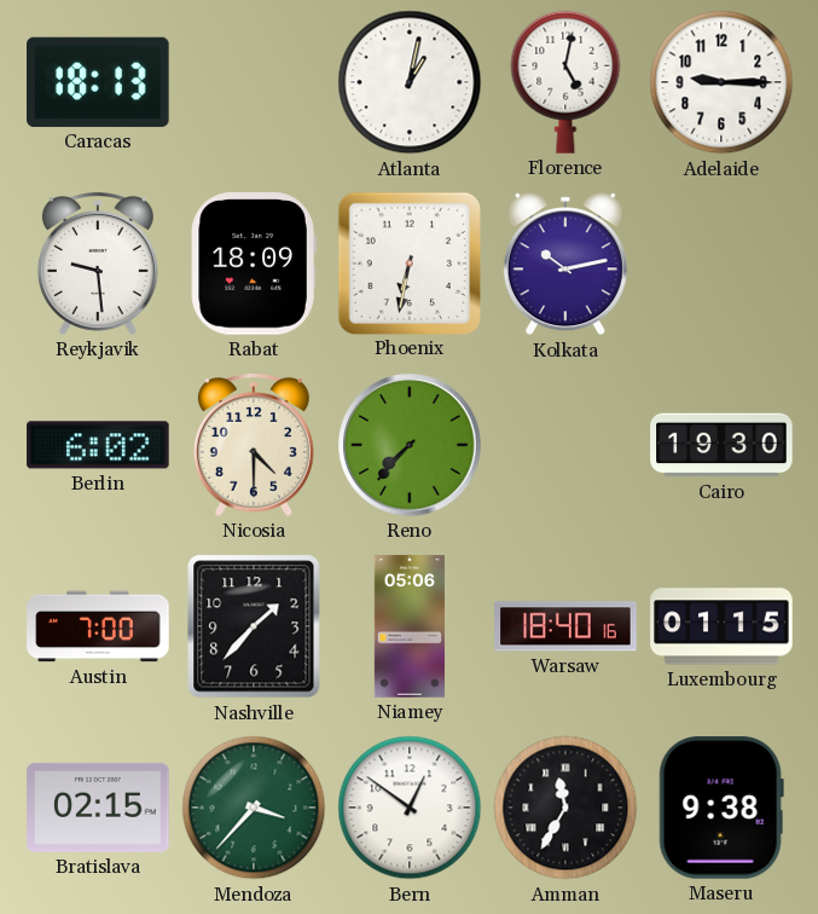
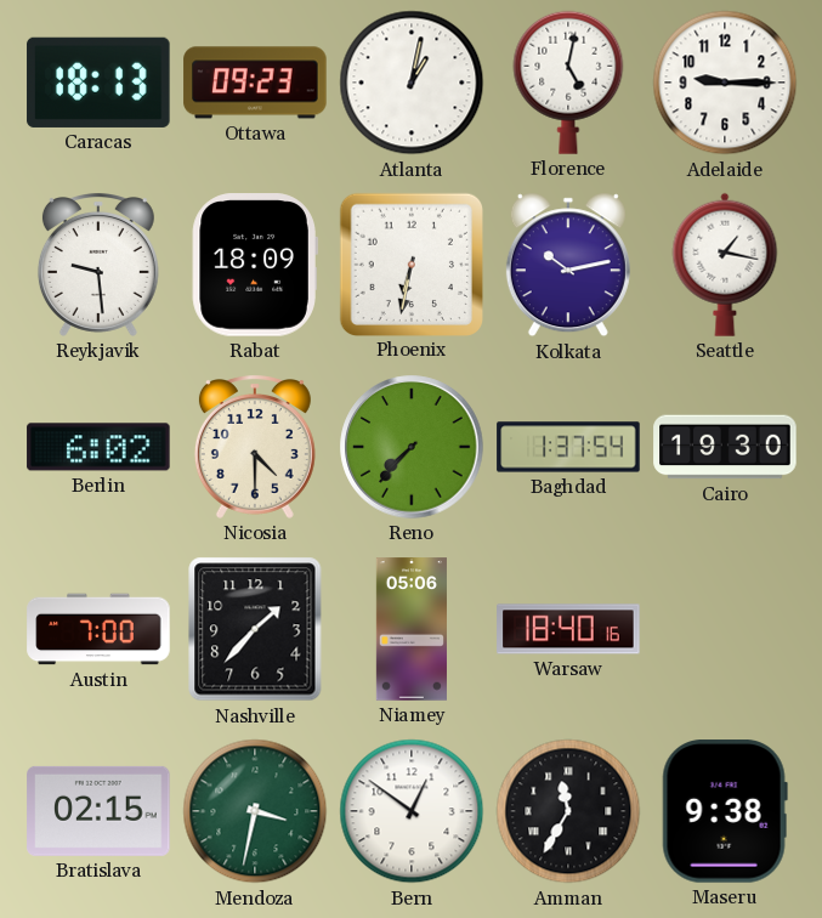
Ottawa: none -> 09:23
Seattle: none -> 1:17
Baghdad: none -> 1:37
Luxembourg: 01:15 -> none
Mendoza: 3:37 -> 3:32
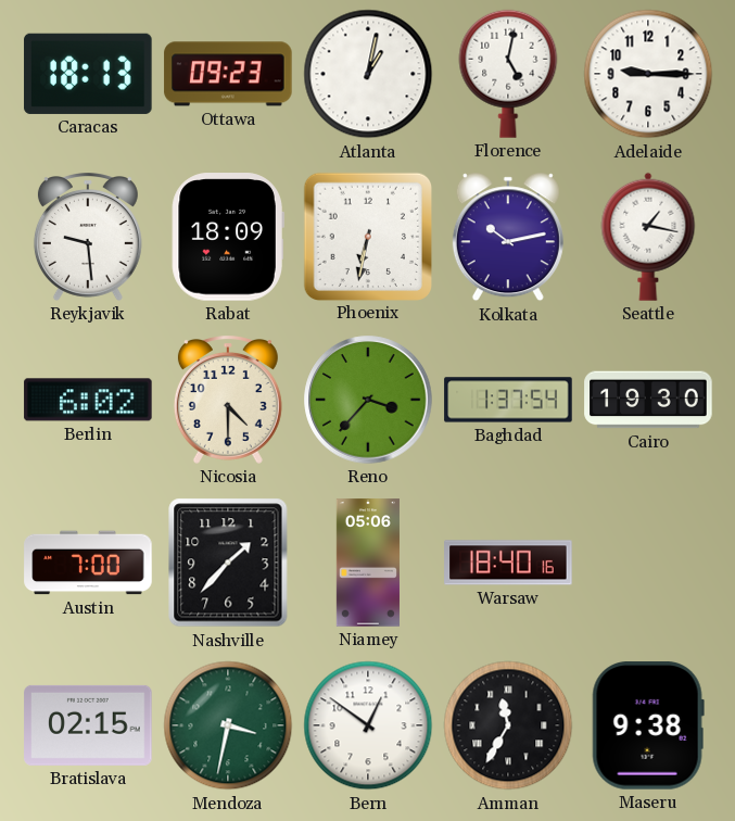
Reno: 7:37 -> 3:37
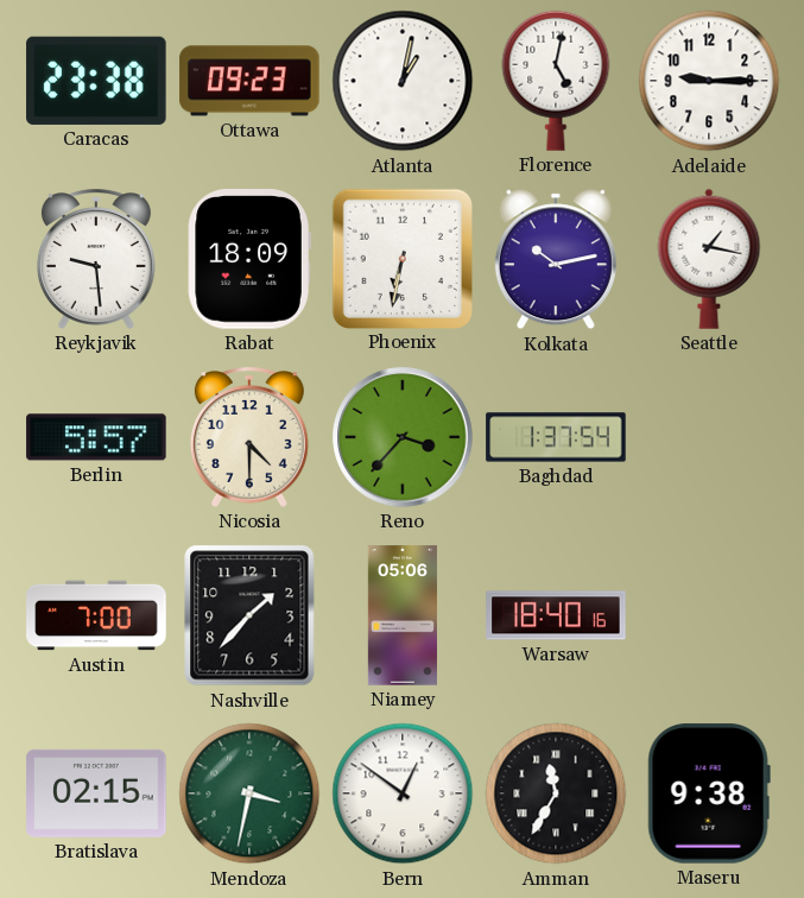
Caracas: 18:13 -> 23:38
Berlin: 6:02 -> 5:57
Cairo: 19:30 -> none
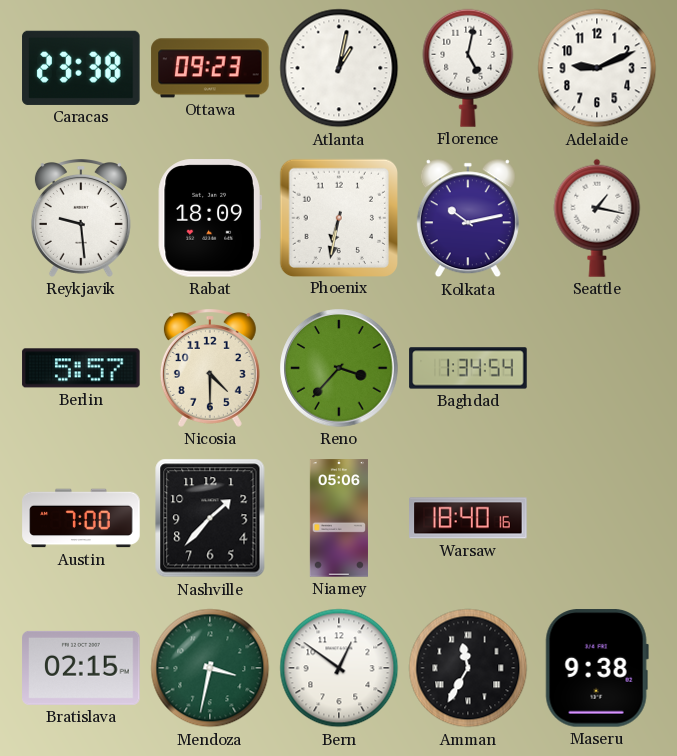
Adelaide: 9:15 -> 9:11
Baghdad: 1:37 -> 1:34
